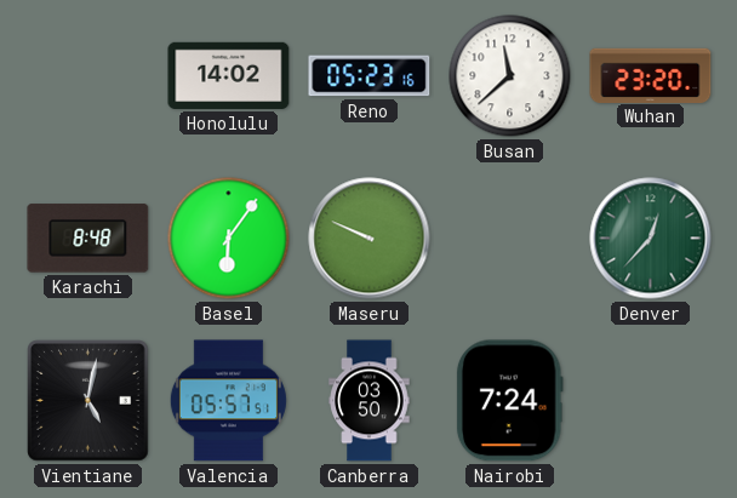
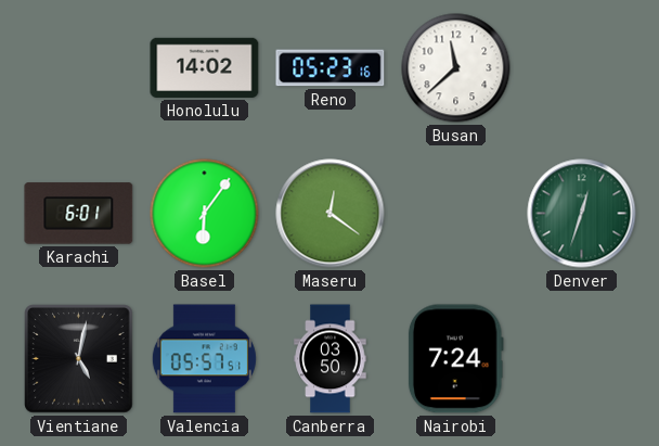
Wuhan: 23:20 -> none
Karachi: 8:48 -> 6:01
Maseru: 9:49 -> 12:21
Denver: 12:37 -> 12:33
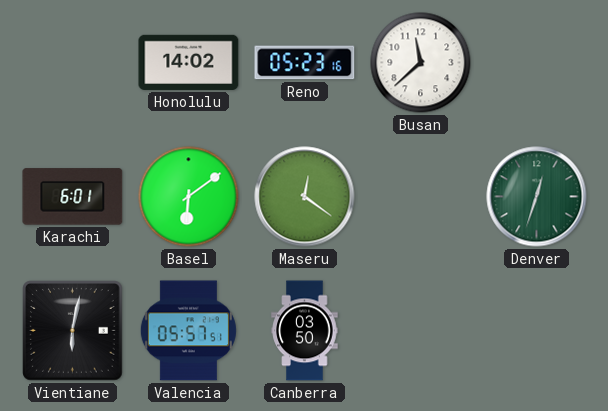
Basel: 6:06 -> 6:09
Vientiane: 5:02 -> 6:02
Nairobi: 7:24 -> none
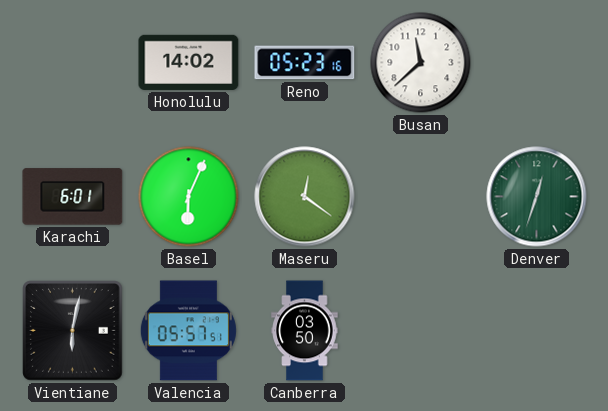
Basel: 6:09 -> 6:04
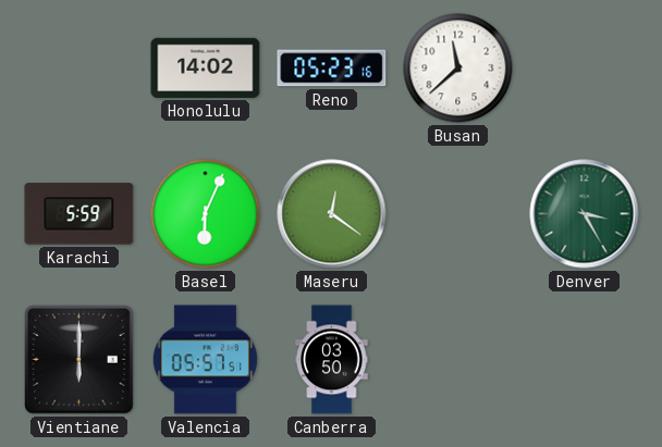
Karachi: 6:01 -> 5:59
Denver: 12:33 -> 3:25
Vientiane: 6:02 -> 6:00
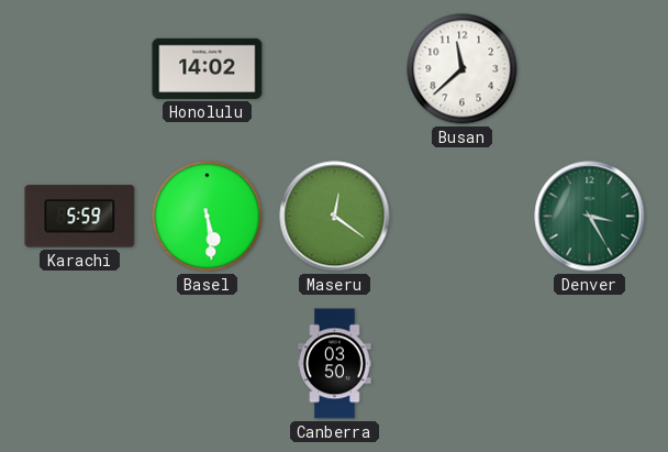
Reno: 05:23 -> none
Basel: 6:04 -> 5:29
Vientiane: 6:00 -> none
Valencia: 05:57 -> none
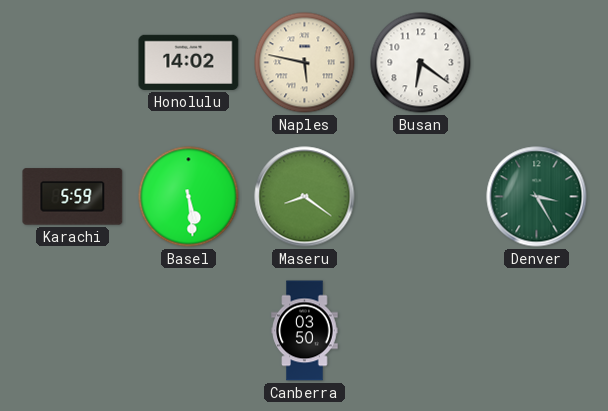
Naples: none -> 5:47
Busan: 11:38 -> 6:21
Maseru: 12:21 -> 8:21
